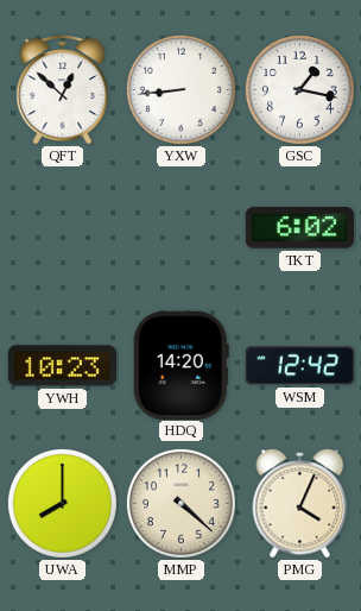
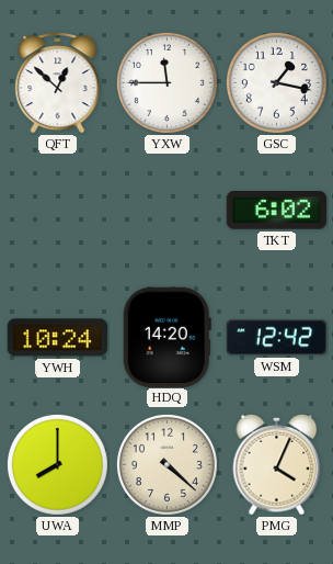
YXW: 8:44 -> 11:45
YWH: 10:23 -> 10:24
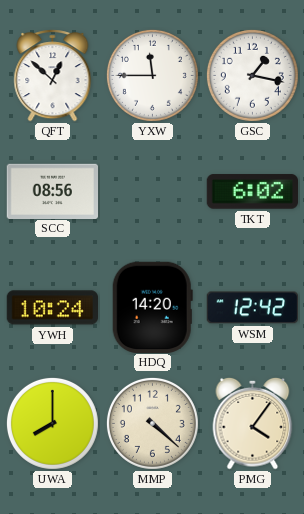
SCC: none -> 08:56
PMG: 4:04 -> 4:06
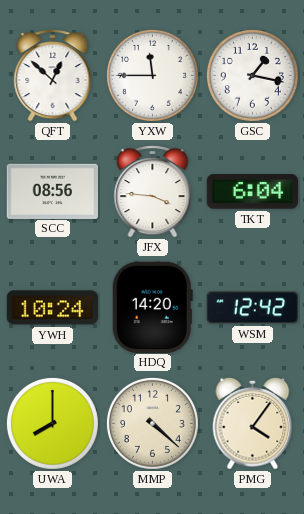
JFX: none -> 3:46
TKT: 6:02 -> 6:04
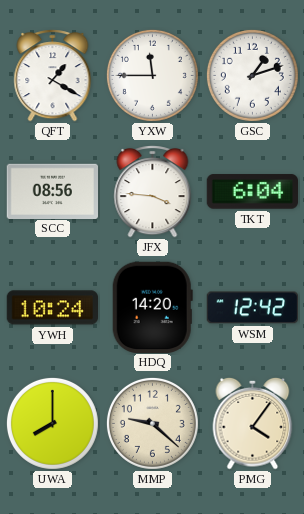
QFT: 12:52 -> 1:20
GSC: 1:17 -> 1:12
MMP: 4:22 -> 9:22
